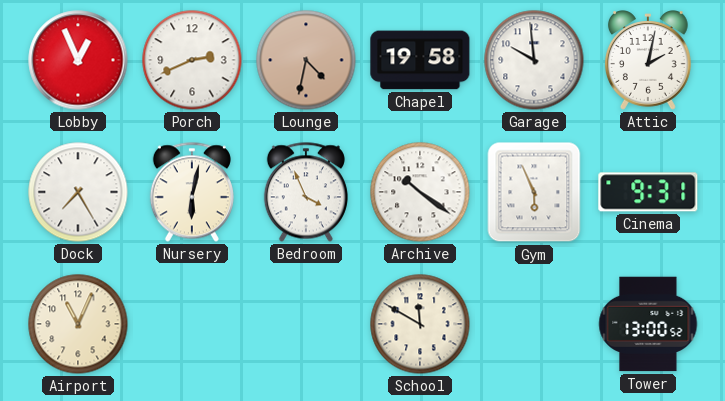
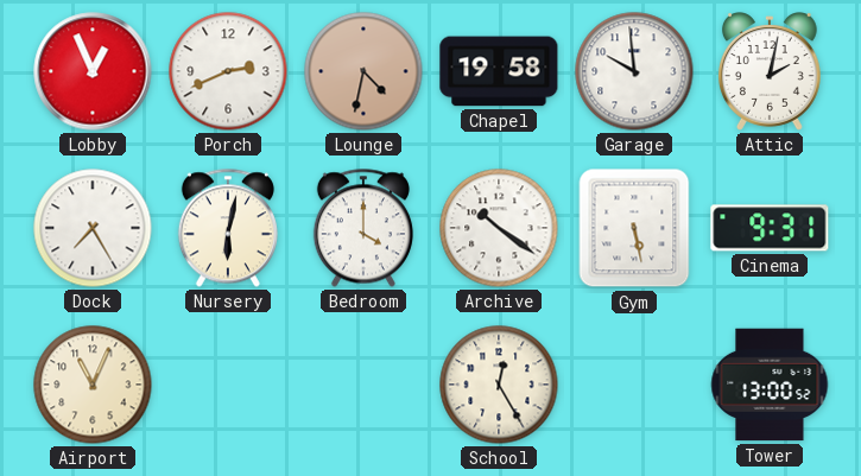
Bedroom: 3:56 -> 4:00
Gym: 5:56 -> 5:28
School: 11:50 -> 12:25
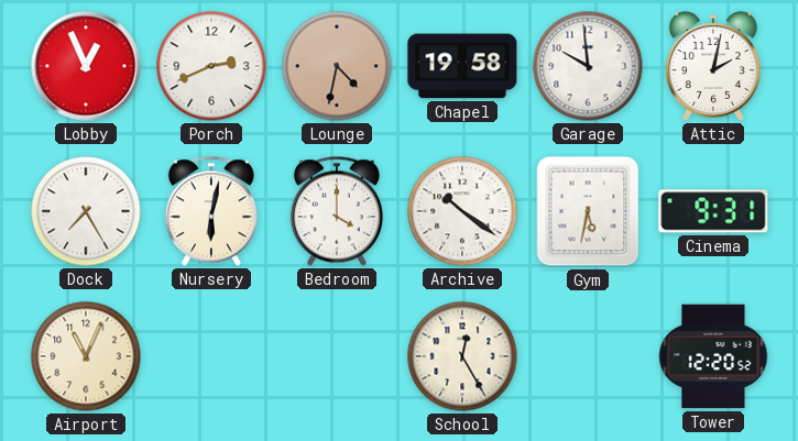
Gym: 5:28 -> 5:32
Tower: 13:00 -> 12:20
